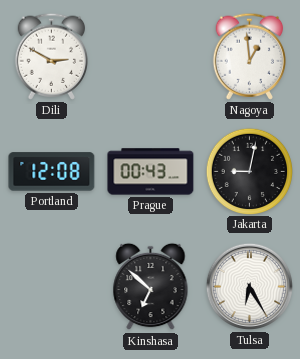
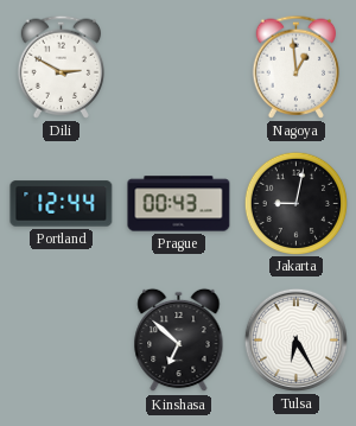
Portland: 12:08 -> 12:44
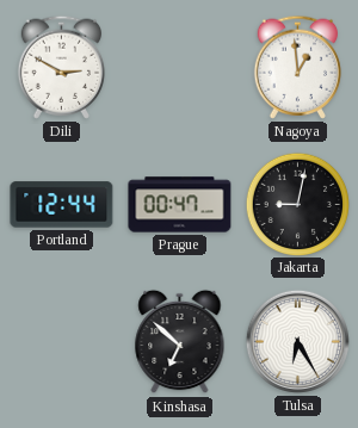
Prague: 00:43 -> 00:47
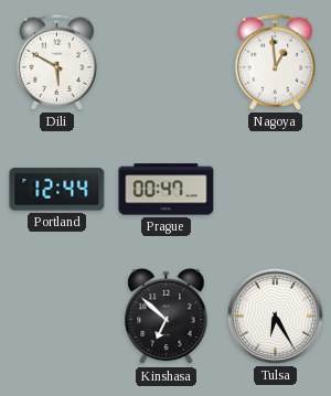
Dili: 2:50 -> 5:50
Jakarta: 9:02 -> none
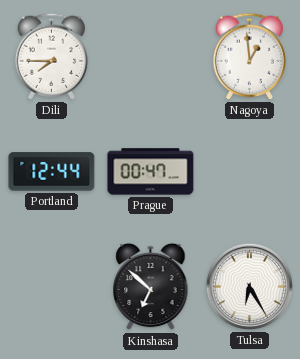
Dili: 5:50 -> 7:45
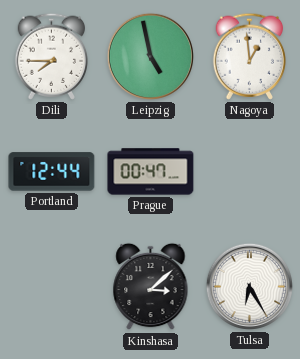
Leipzig: none -> 4:58
Kinshasa: 6:52 -> 3:08
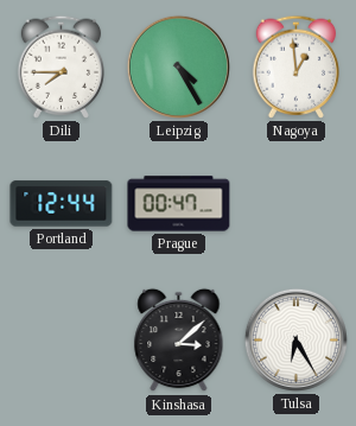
Leipzig: 4:58 -> 4:25
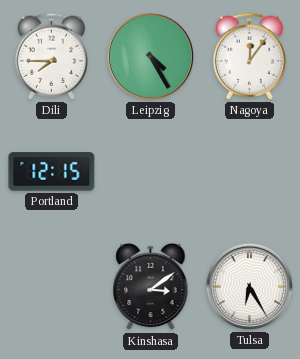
Nagoya: 12:59 -> 12:06
Portland: 12:44 -> 12:15
Prague: 00:47 -> none
Kinshasa: 3:08 -> 3:09
